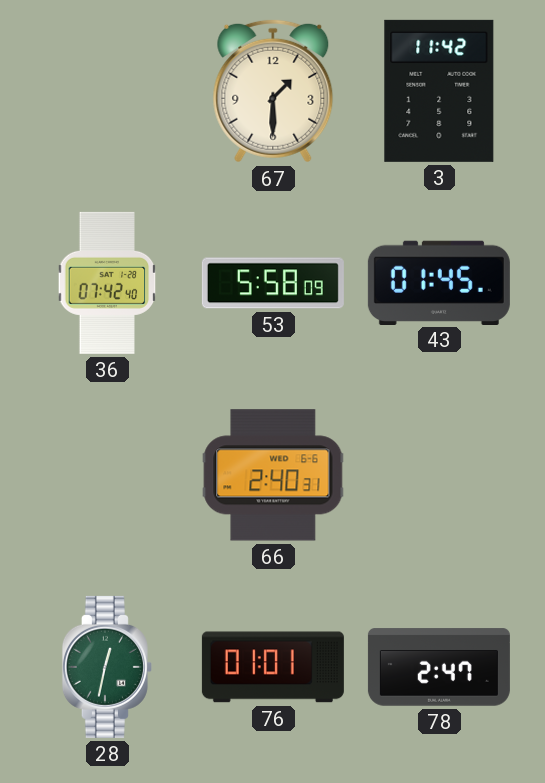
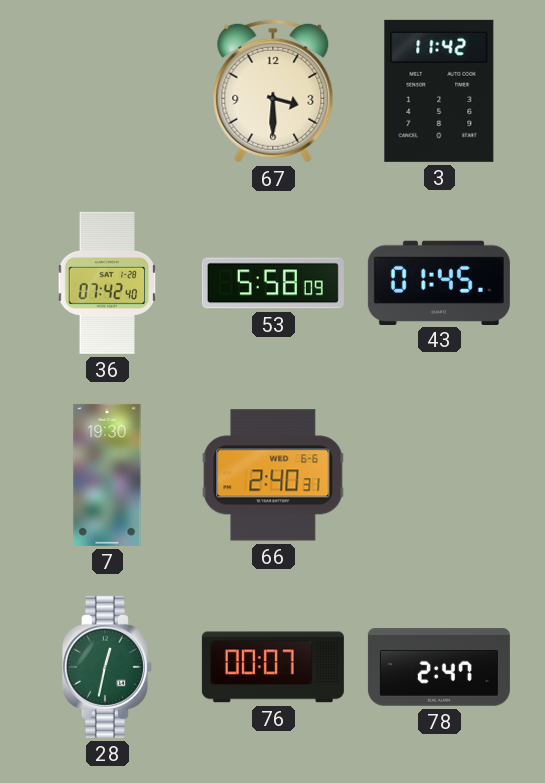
67: 1:30 -> 3:30
7: none -> 19:30
76: 01:01 -> 00:07
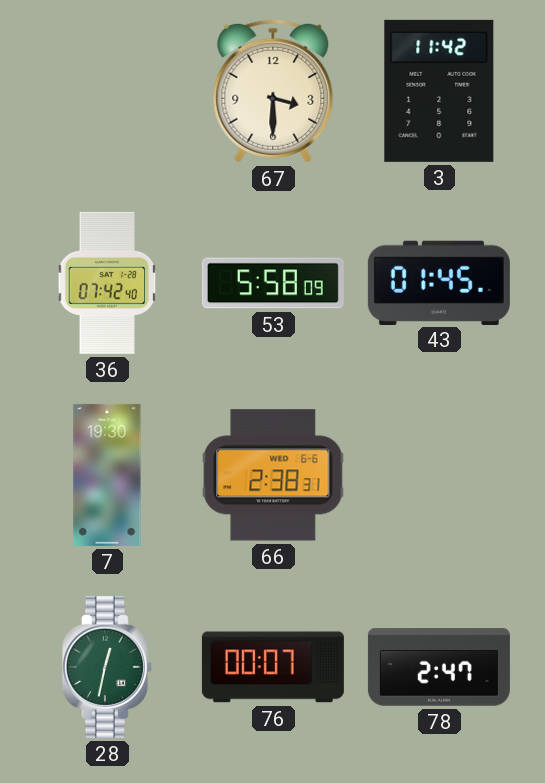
66: 2:40 -> 2:38
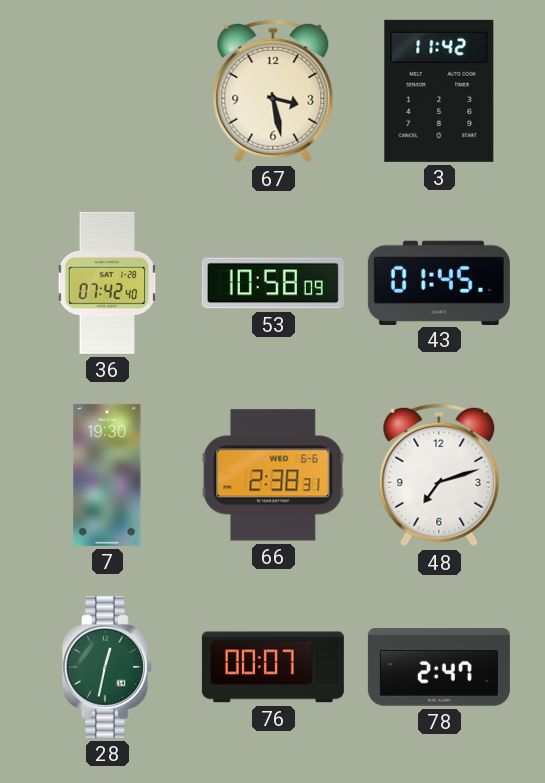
67: 3:30 -> 3:28
53: 5:58 -> 10:58
48: none -> 7:12
